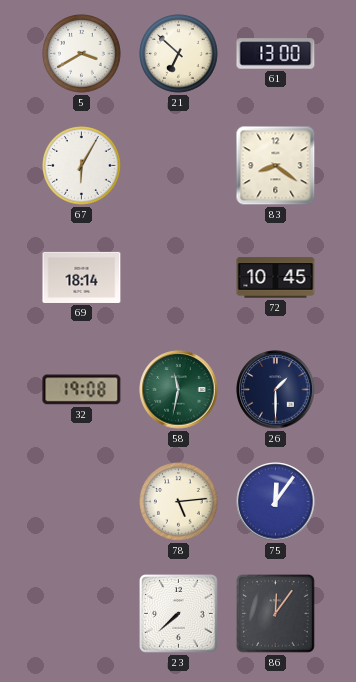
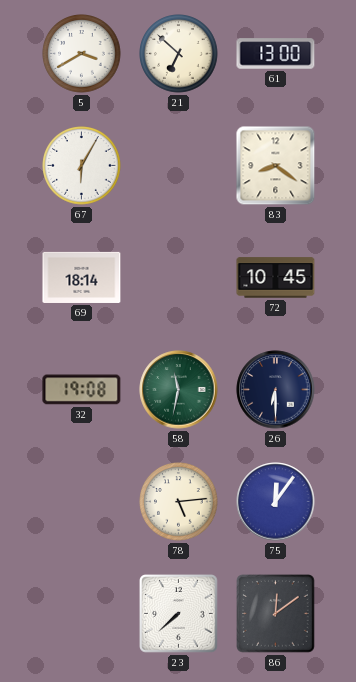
26: 1:30 -> 6:30
86: 12:06 -> 12:09
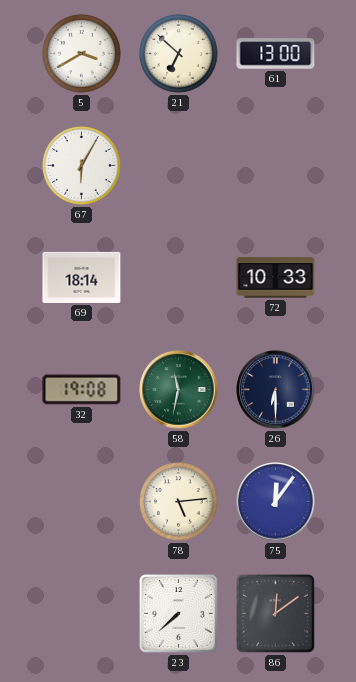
83: 8:21 -> none
72: 10:45 -> 10:33
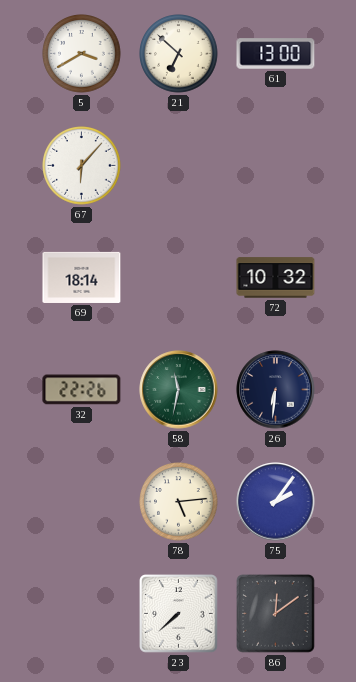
67: 6:05 -> 6:07
72: 10:33 -> 10:32
32: 19:08 -> 22:26
26: 6:30 -> 6:31
75: 12:06 -> 2:06
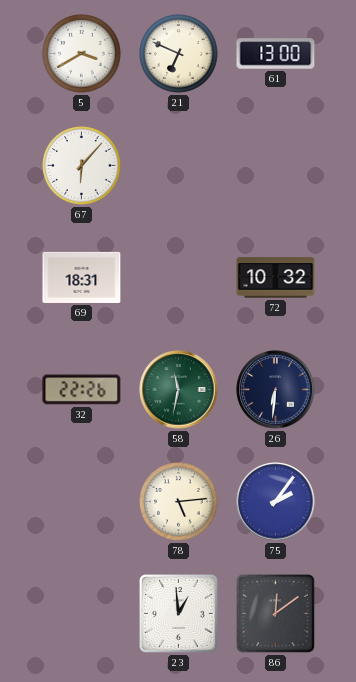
21: 6:52 -> 6:49
69: 18:14 -> 18:31
23: 7:38 -> 12:59
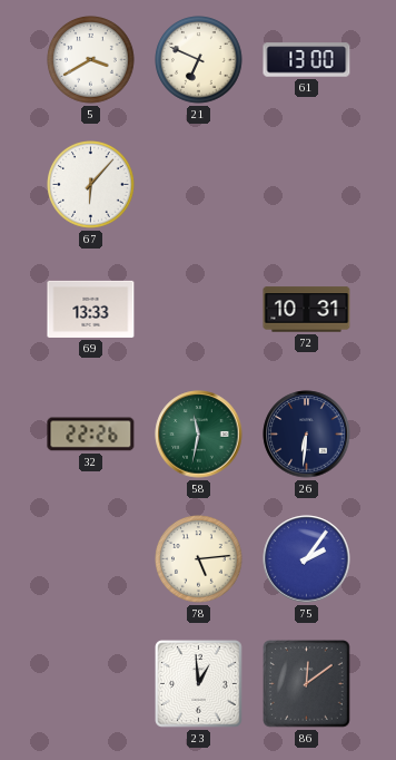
69: 18:31 -> 13:33
72: 10:32 -> 10:31
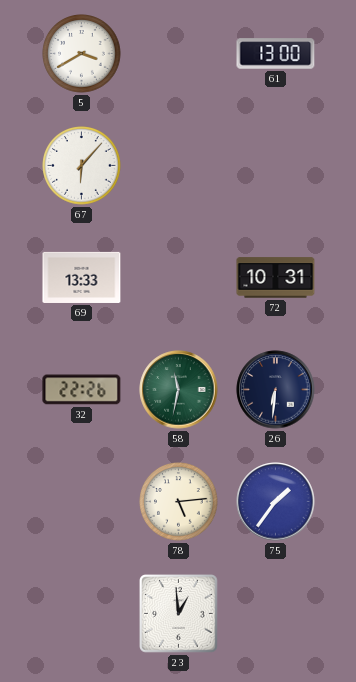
21: 6:49 -> none
75: 2:06 -> 1:36
86: 12:09 -> none
